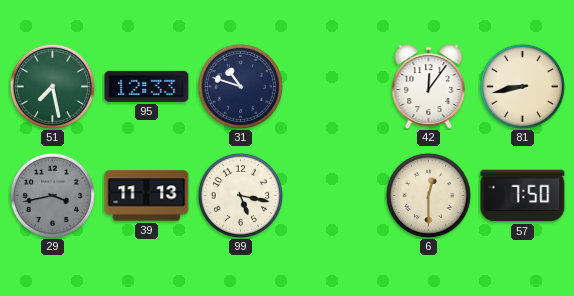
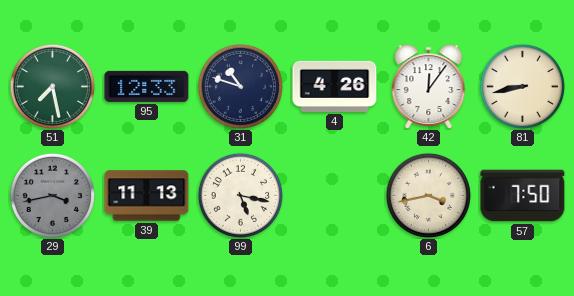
4: none -> 4:26
6: 12:30 -> 3:43
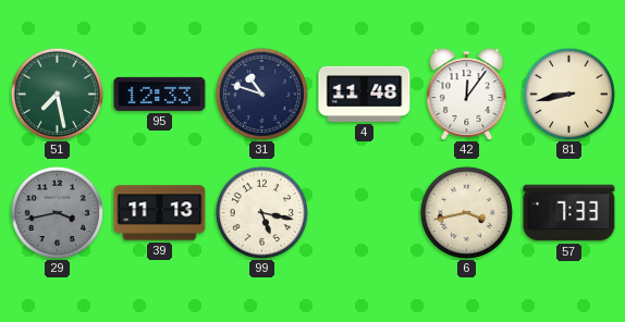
4: 4:26 -> 11:48
57: 7:50 -> 7:33
